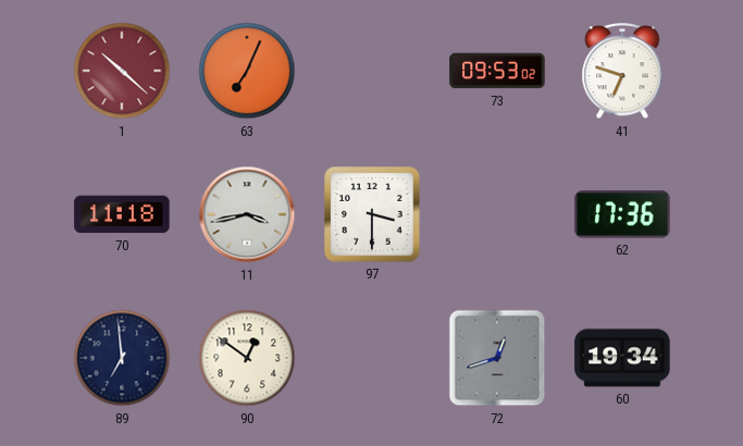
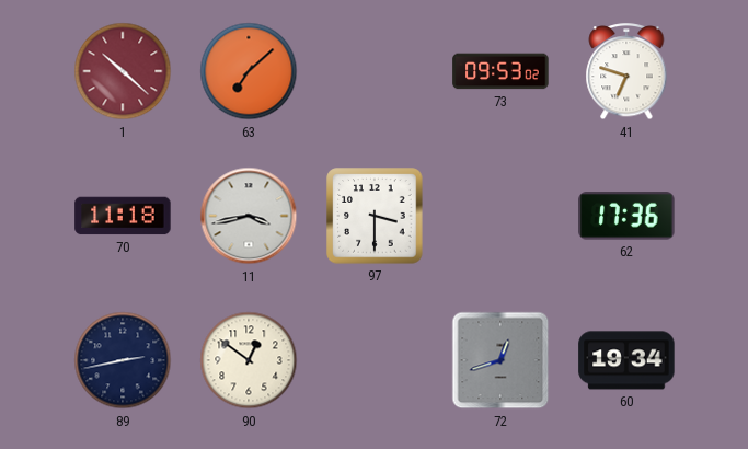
63: 7:04 -> 7:08
89: 6:59 -> 2:43
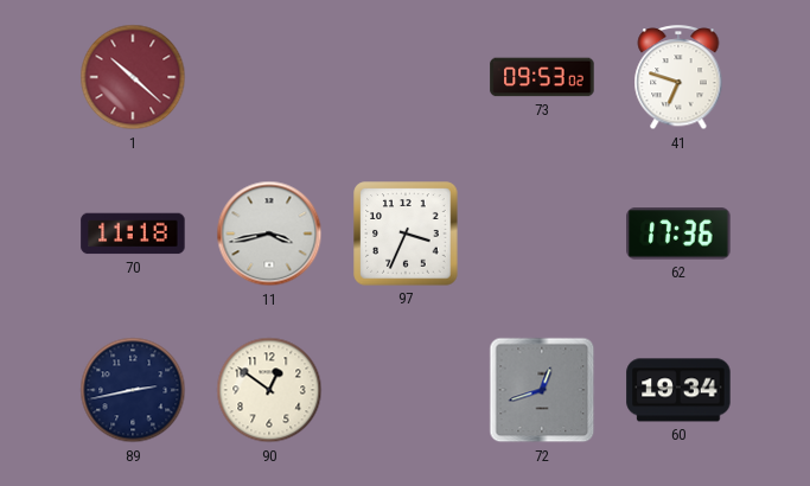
63: 7:08 -> none
97: 3:30 -> 3:34
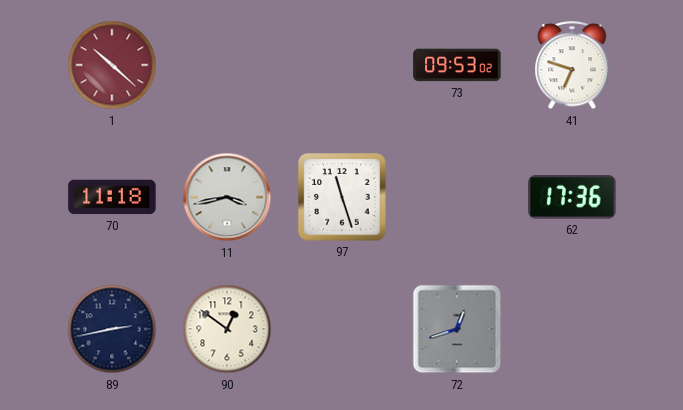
97: 3:34 -> 11:27
60: 19:34 -> none
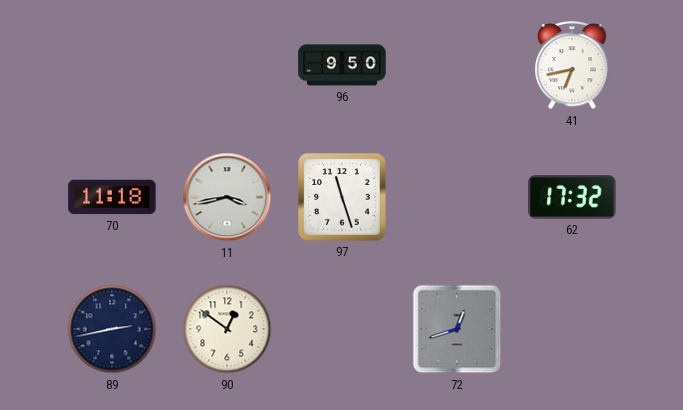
1: 10:22 -> none
96: none -> 9:50
73: 09:53 -> none
41: 6:48 -> 6:43
62: 17:36 -> 17:32
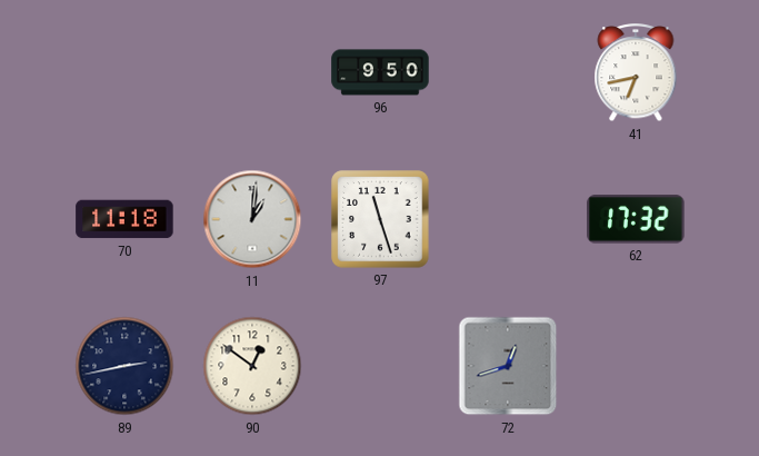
11: 3:43 -> 1:01
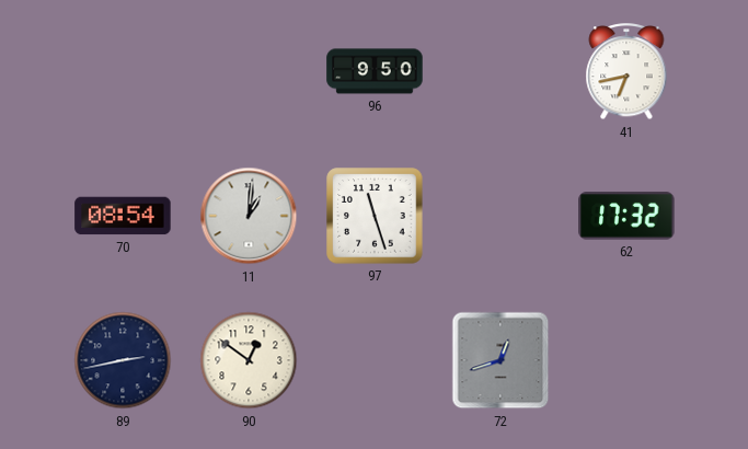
70: 11:18 -> 08:54
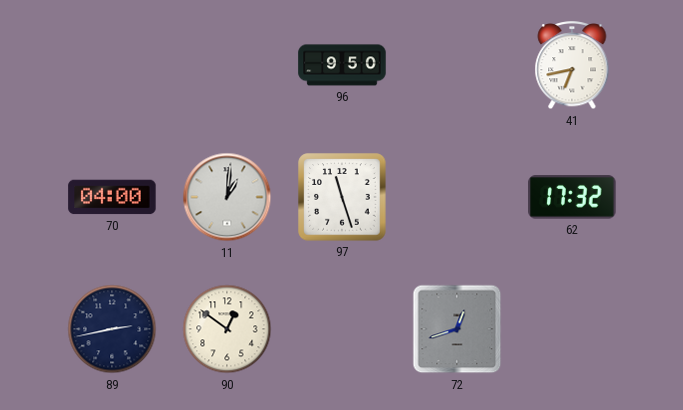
70: 08:54 -> 04:00
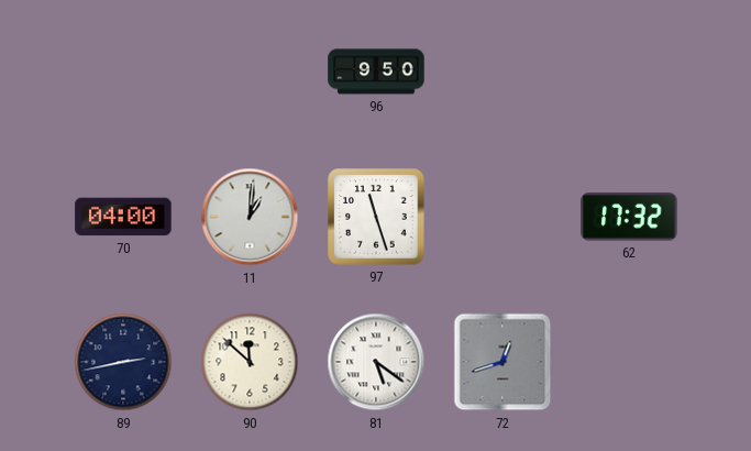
41: 6:43 -> none
90: 12:51 -> 11:52
81: none -> 5:21
